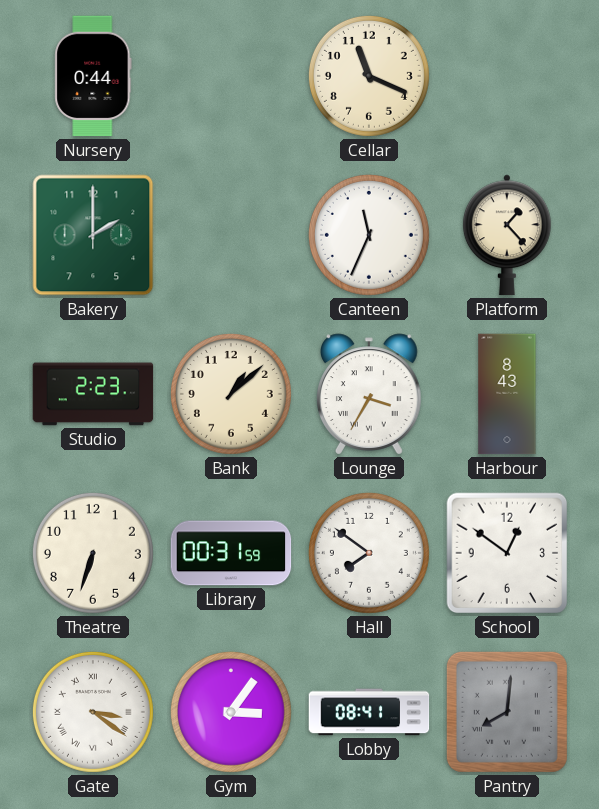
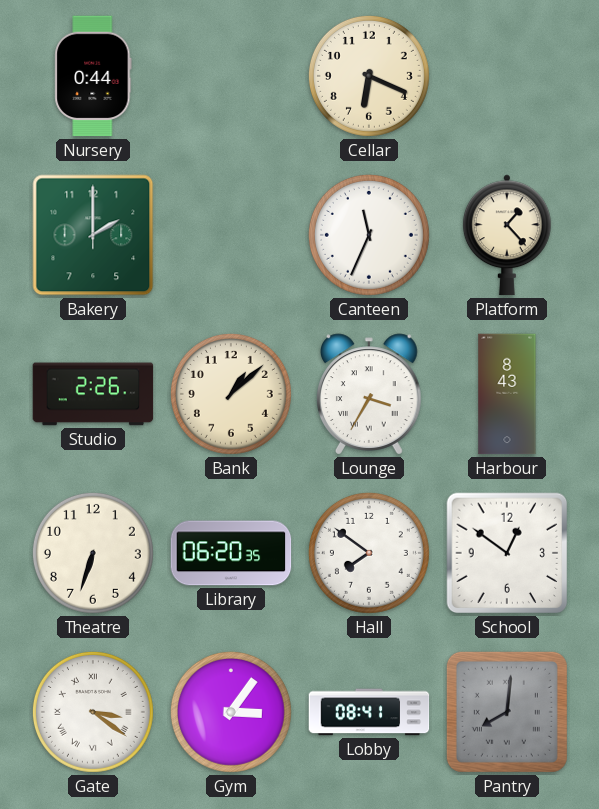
Cellar: 11:19 -> 6:19
Studio: 2:23 -> 2:26
Library: 00:31 -> 06:20
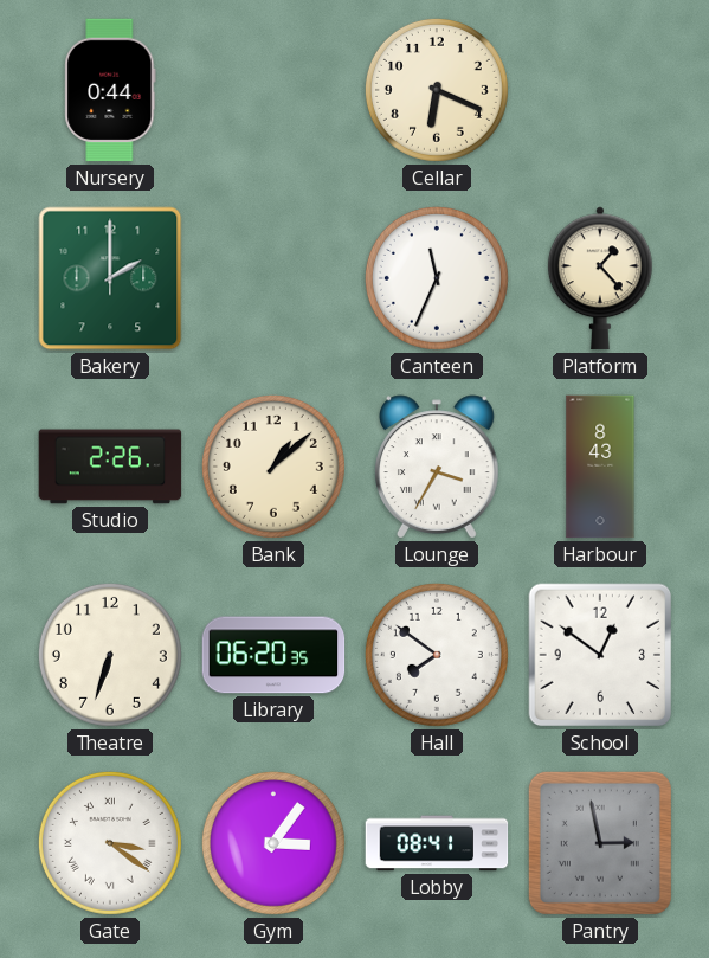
Pantry: 8:01 -> 2:58
